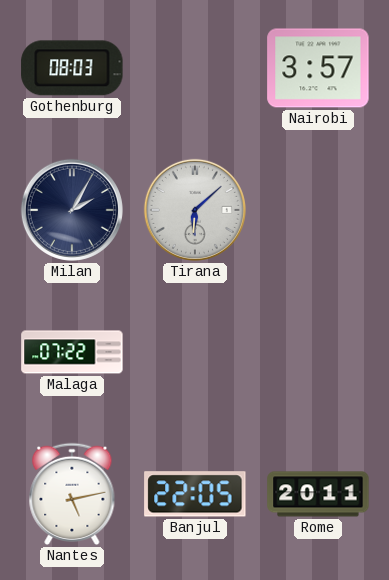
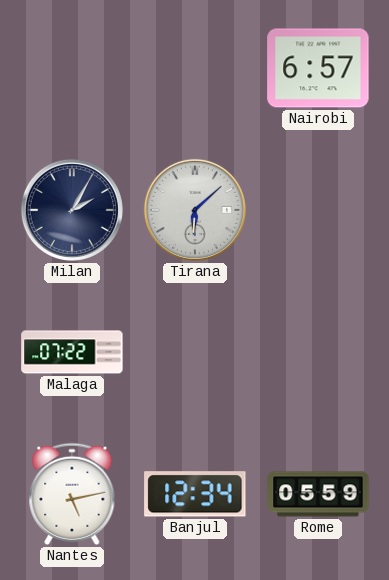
Gothenburg: 08:03 -> none
Nairobi: 3:57 -> 6:57
Banjul: 22:05 -> 12:34
Rome: 20:11 -> 05:59
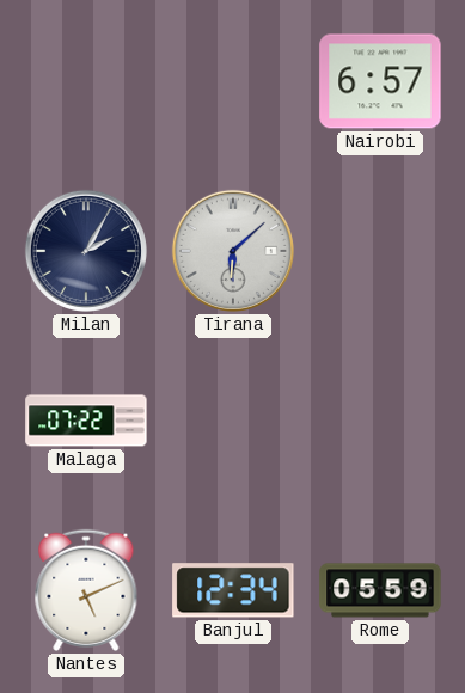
Nantes: 5:13 -> 5:11
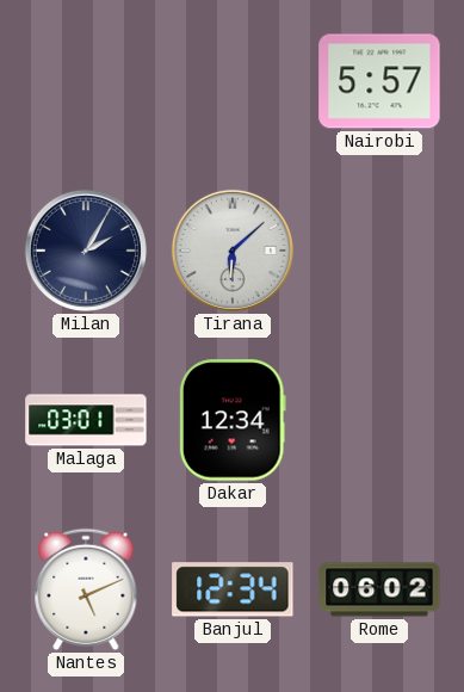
Nairobi: 6:57 -> 5:57
Malaga: 07:22 -> 03:01
Dakar: none -> 12:34
Rome: 05:59 -> 06:02
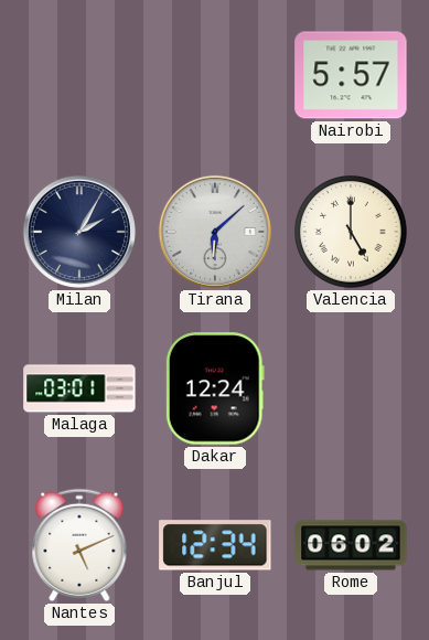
Valencia: none -> 5:00
Dakar: 12:34 -> 12:24
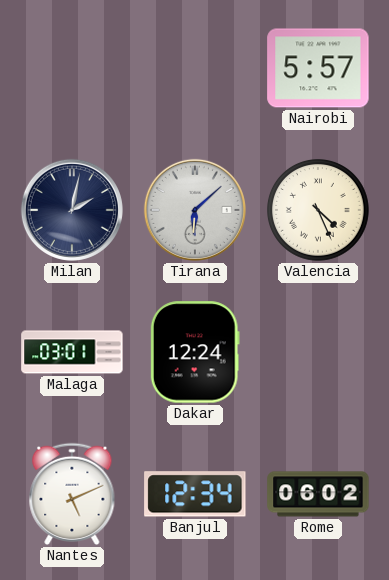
Milan: 2:05 -> 2:02
Valencia: 5:00 -> 4:26
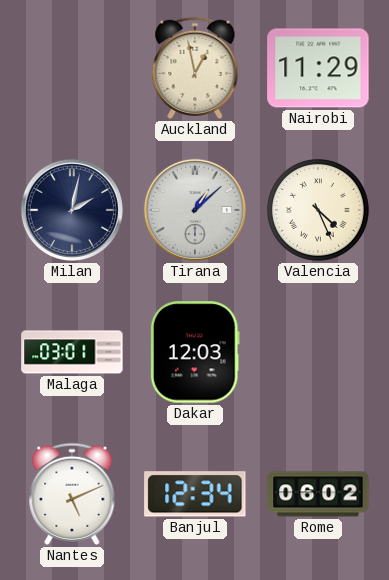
Auckland: none -> 12:58
Nairobi: 5:57 -> 11:29
Tirana: 6:08 -> 1:08
Dakar: 12:24 -> 12:03
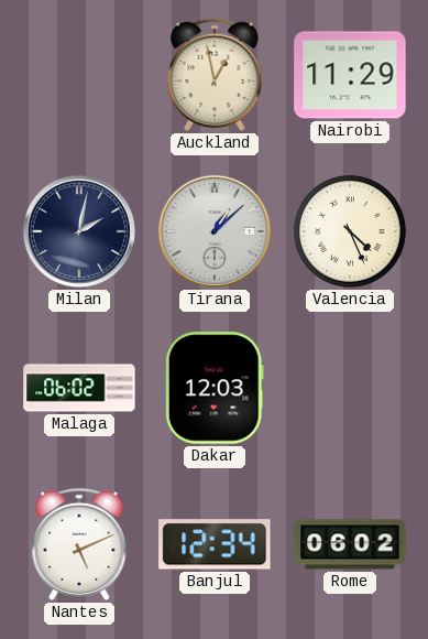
Malaga: 03:01 -> 06:02
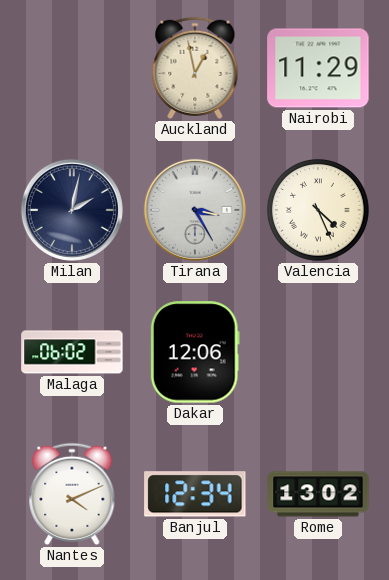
Tirana: 1:08 -> 3:25
Dakar: 12:03 -> 12:06
Nantes: 5:11 -> 4:11
Rome: 06:02 -> 13:02
